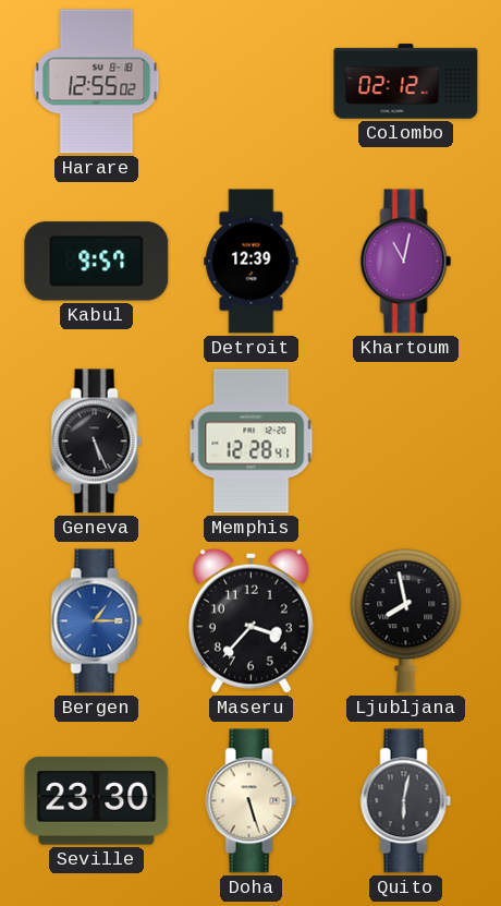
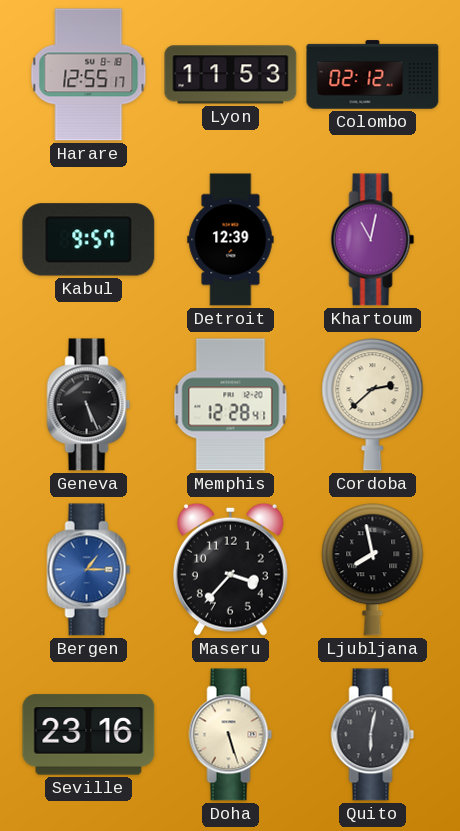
Harare: 12:55:02 -> 12:55:17
Lyon: none -> 11:53
Cordoba: none -> 2:38
Seville: 23:30 -> 23:16
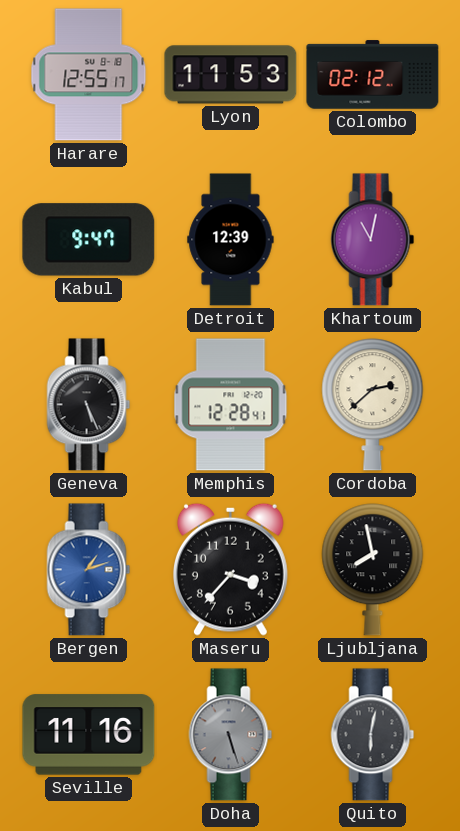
Kabul: 9:57 -> 9:47
Bergen: 1:15 -> 1:12
Seville: 23:16 -> 11:16
Doha dial: cream -> grey
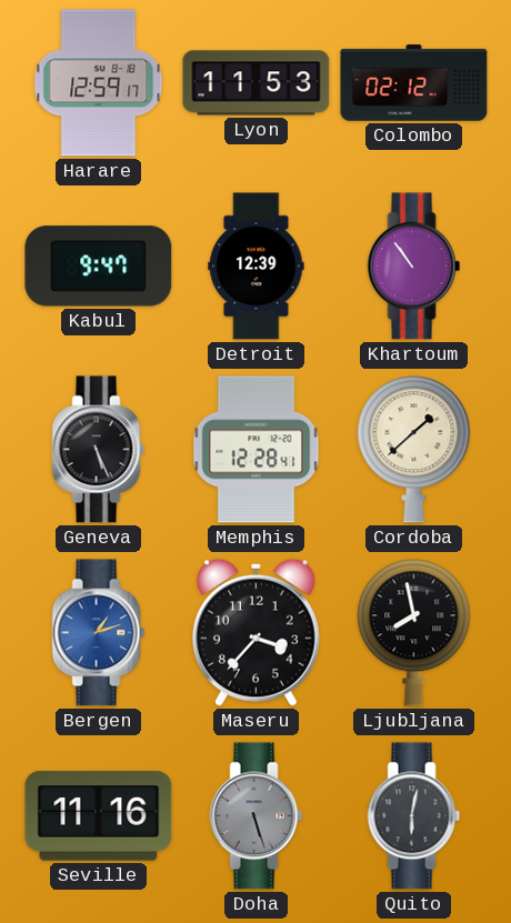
Harare: 12:55 -> 12:59
Khartoum: 11:02 -> 10:54
Cordoba: 2:38 -> 1:38
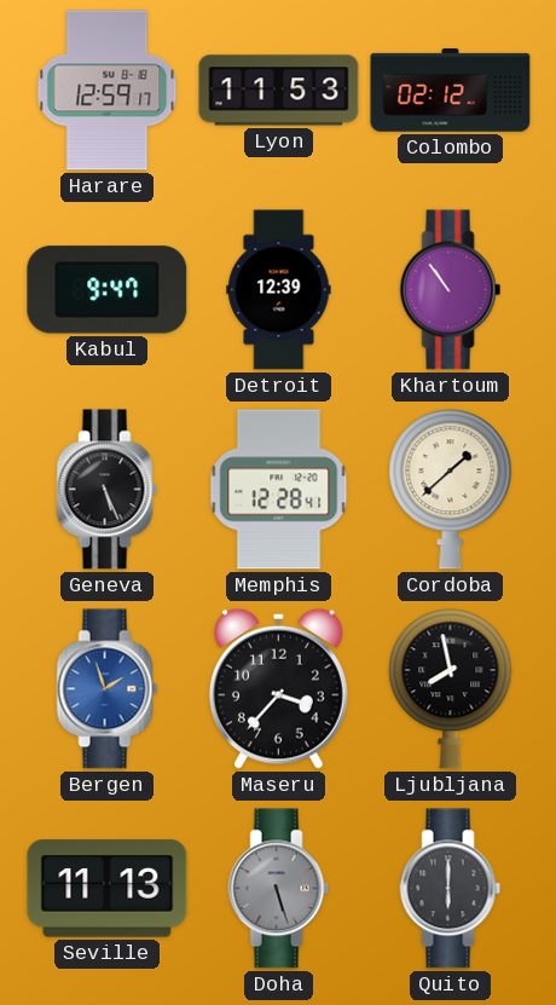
Bergen: 1:12 -> 1:57
Seville: 11:16 -> 11:13
Quito: 6:02 -> 6:00
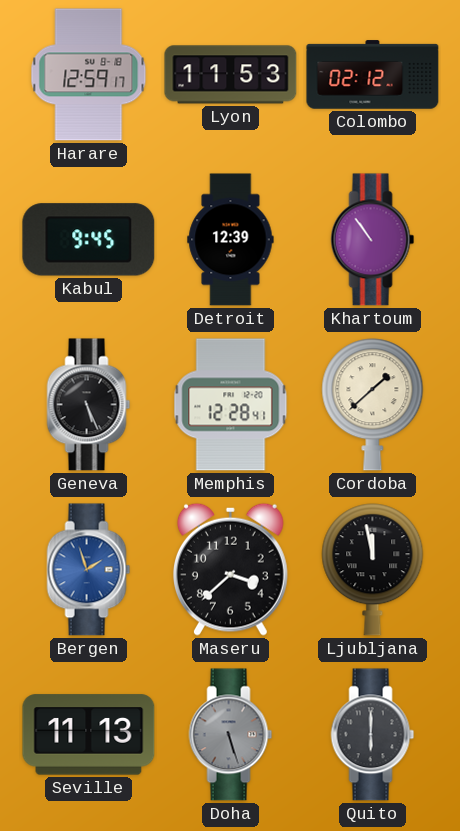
Kabul: 9:47 -> 9:45
Maseru: 3:37 -> 3:38
Ljubljana: 7:58 -> 11:58
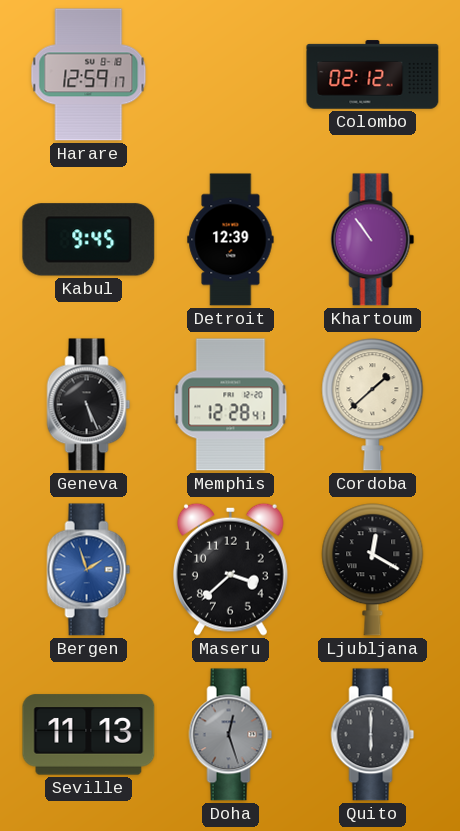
Lyon: 11:53 -> none
Ljubljana: 11:58 -> 12:20
Doha: 5:27 -> 12:27
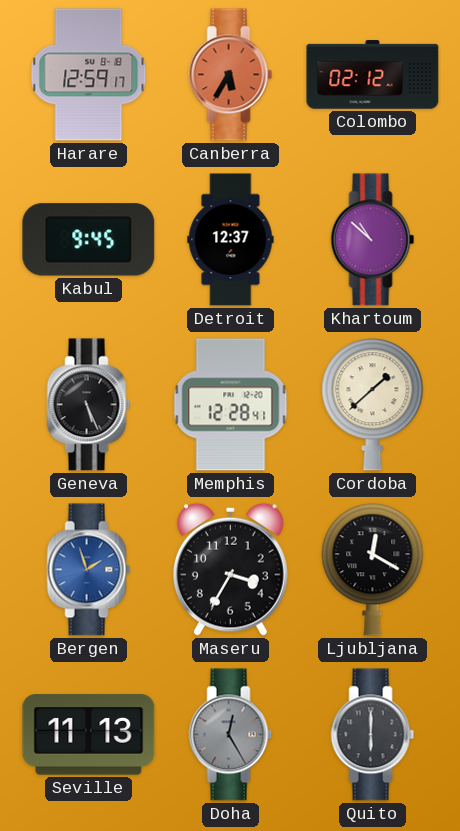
Canberra: none -> 5:35
Detroit: 12:39 -> 12:37
Khartoum: 10:54 -> 10:52
Maseru: 3:38 -> 3:35
Doha: 12:27 -> 12:25
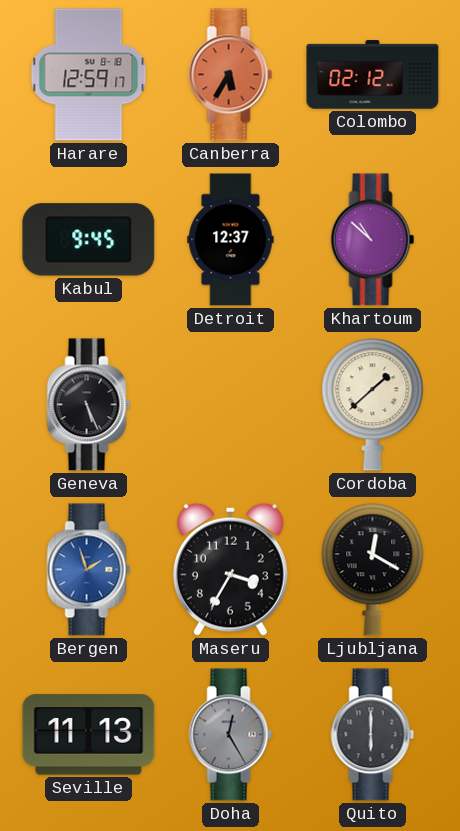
Memphis: 12:28 -> none
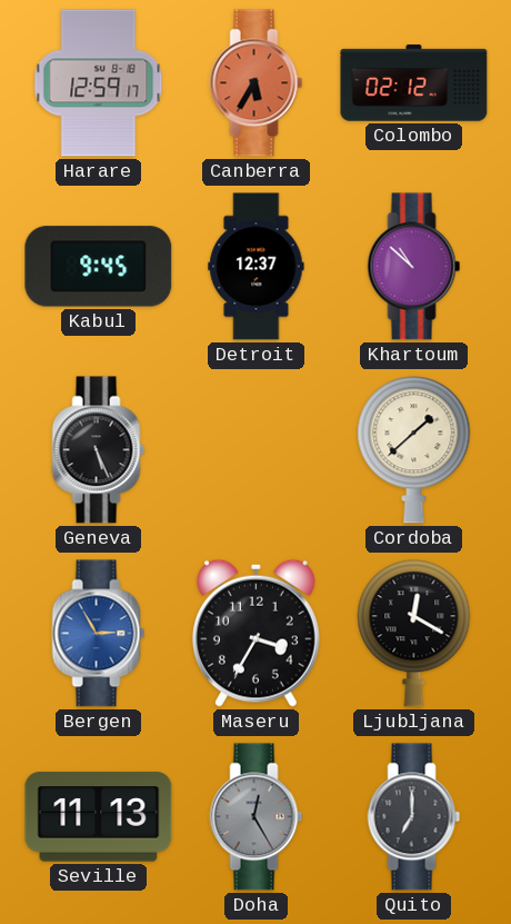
Bergen: 1:57 -> 2:55
Quito: 6:00 -> 7:00
